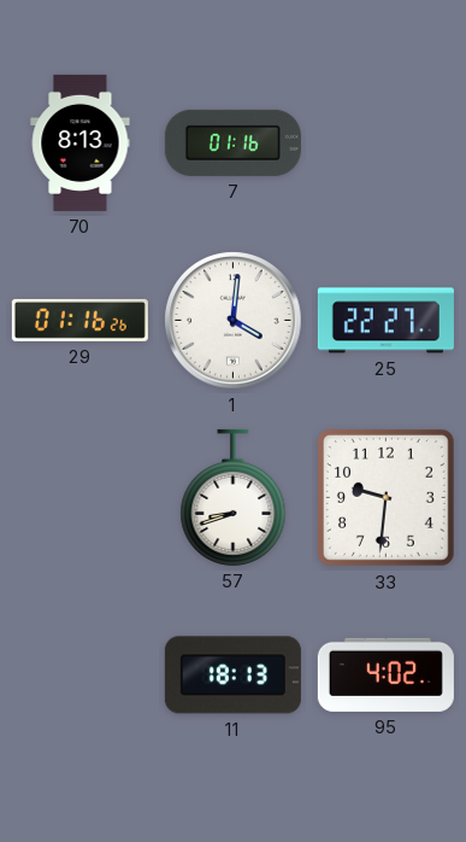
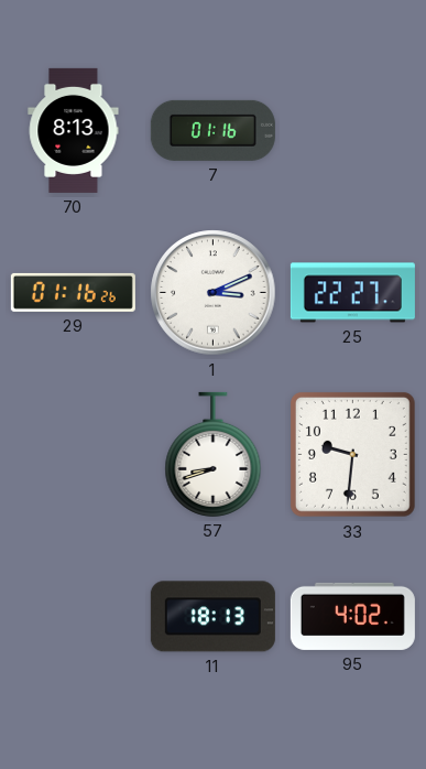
1: 4:01 -> 3:11
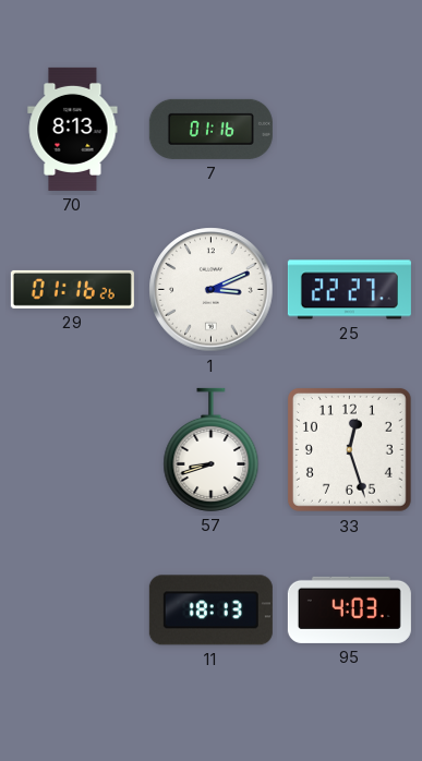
33: 9:31 -> 12:27
95: 4:02 -> 4:03
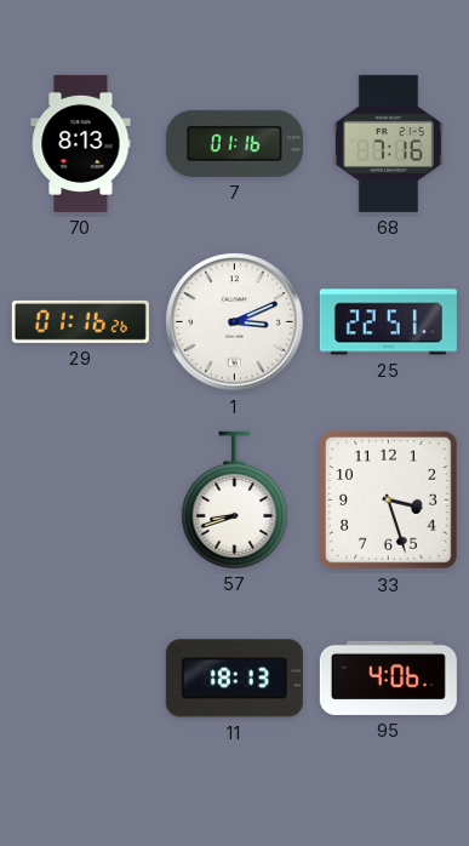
68: none -> 7:16
25: 22:27 -> 22:51
33: 12:27 -> 3:27
95: 4:03 -> 4:06
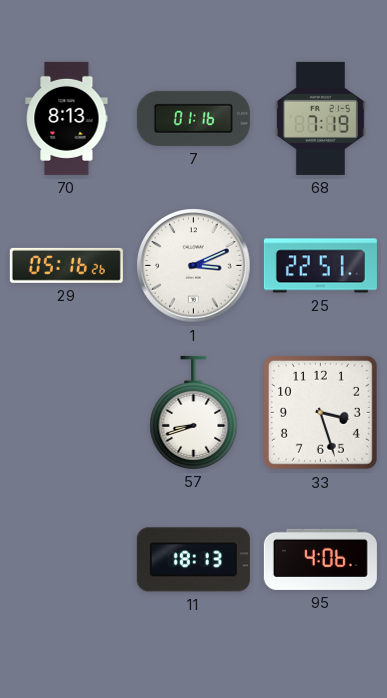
68: 7:16 -> 7:19
29: 01:16 -> 05:16
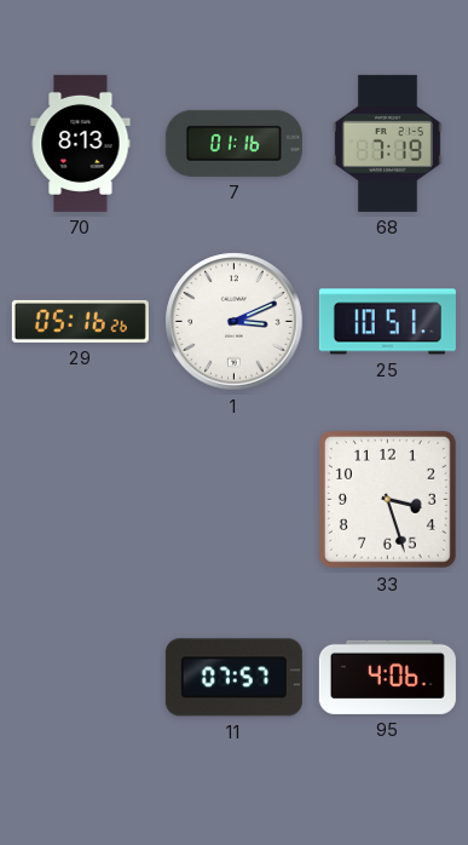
25: 22:51 -> 10:51
57: 8:42 -> none
11: 18:13 -> 07:57
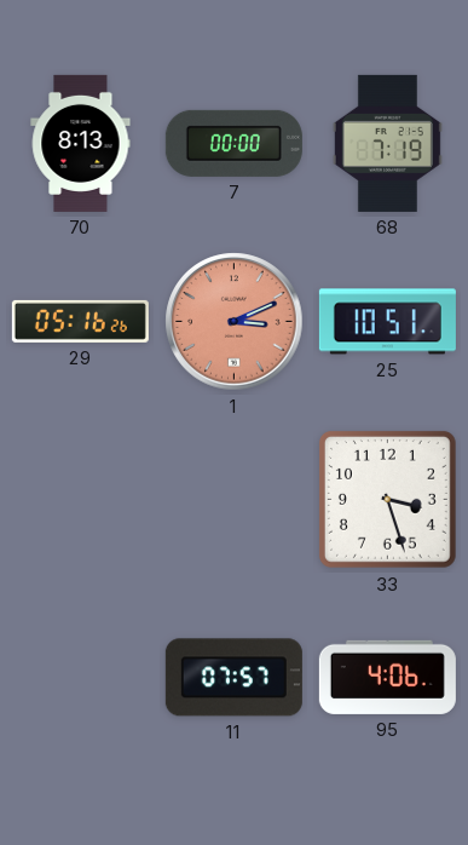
7: 01:16 -> 00:00
1 dial: white -> salmon
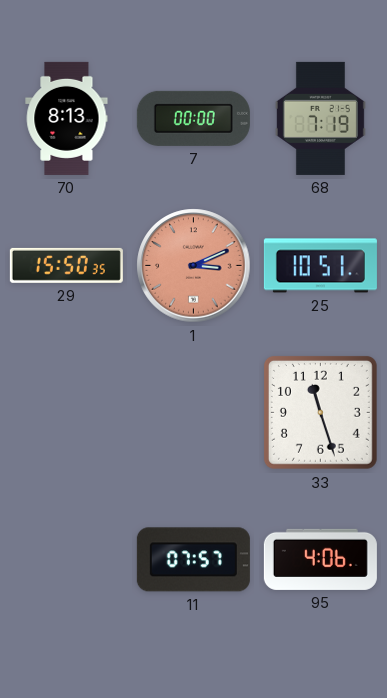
29: 05:16 -> 15:50
33: 3:27 -> 11:27
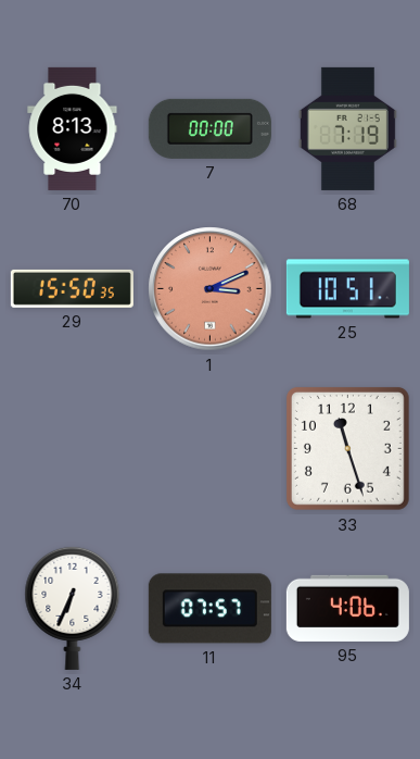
34: none -> 6:34
